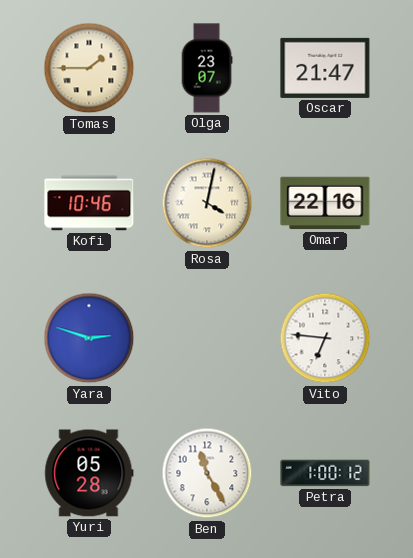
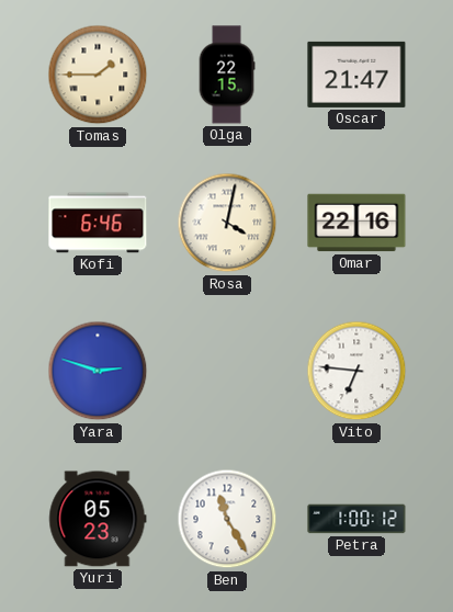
Olga: 23:07 -> 22:15
Kofi: 10:46 -> 6:46
Yuri: 05:28 -> 05:23
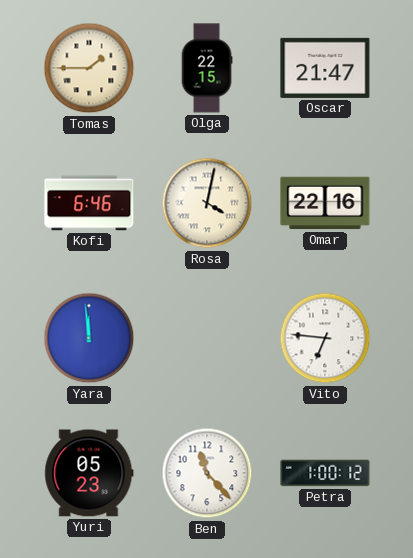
Yara: 2:48 -> 11:59
Ben: 11:25 -> 11:23
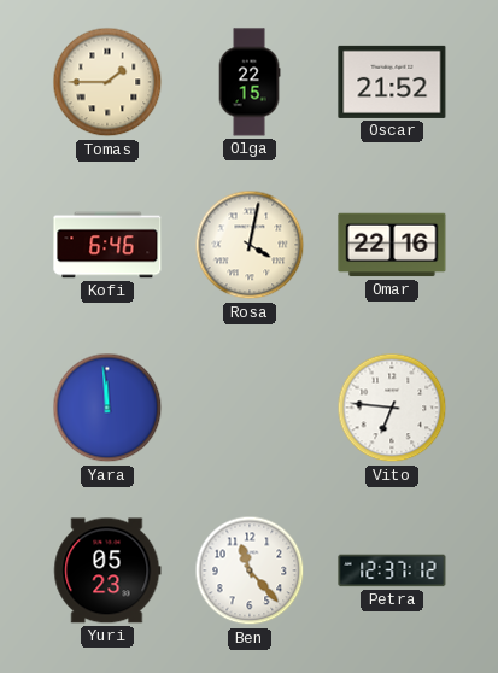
Oscar: 21:47 -> 21:52
Petra: 1:00 -> 12:37
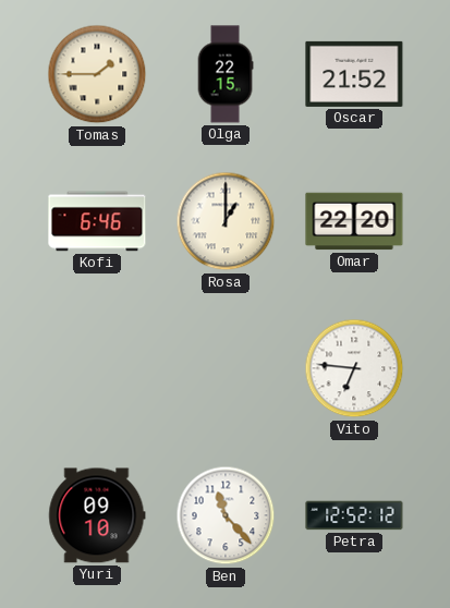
Rosa: 4:02 -> 1:00
Omar: 22:16 -> 22:20
Yara: 11:59 -> none
Yuri: 05:23 -> 09:10
Petra: 12:37 -> 12:52
